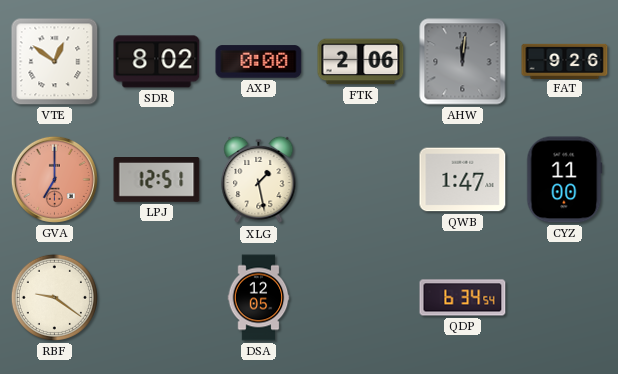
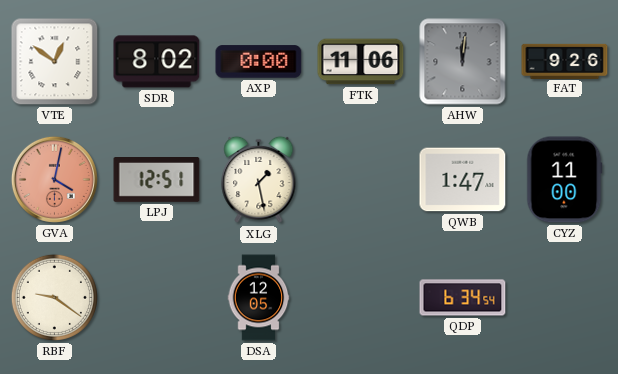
FTK: 2:06 -> 11:06
GVA: 7:00 -> 4:02
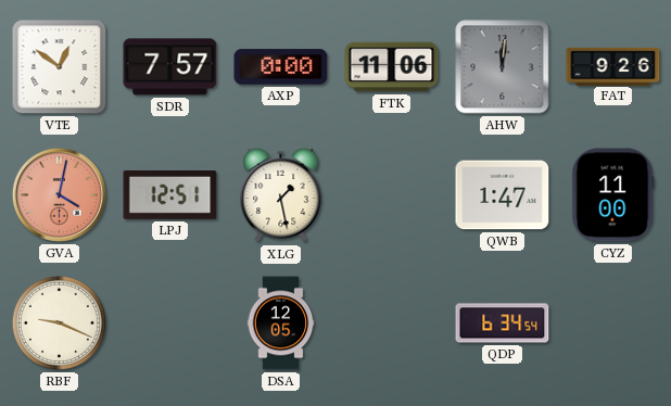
SDR: 8:02 -> 7:57
RBF: 9:21 -> 9:19
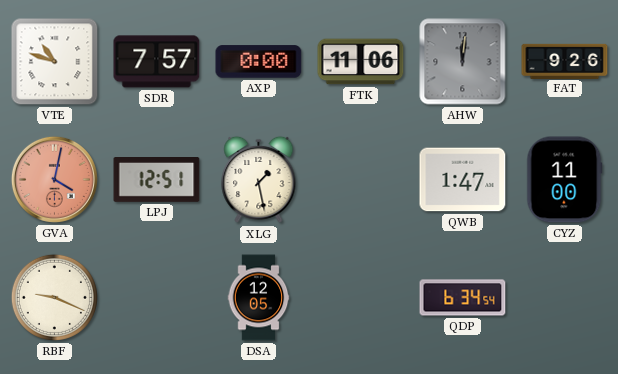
VTE: 12:51 -> 10:48
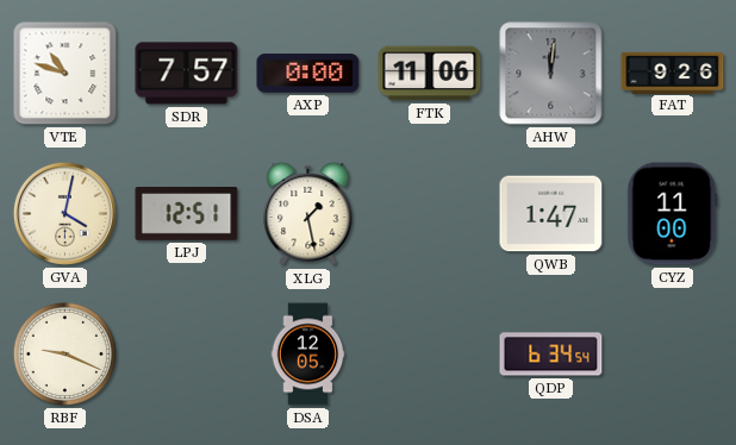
GVA dial: salmon -> cream
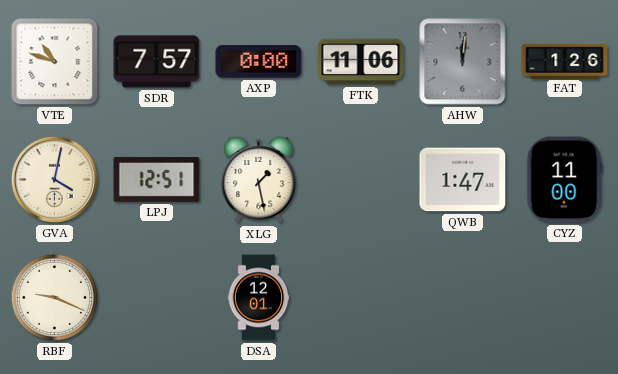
FAT: 9:26 -> 1:26
DSA: 12:05 -> 12:01
QDP: 6:34 -> none
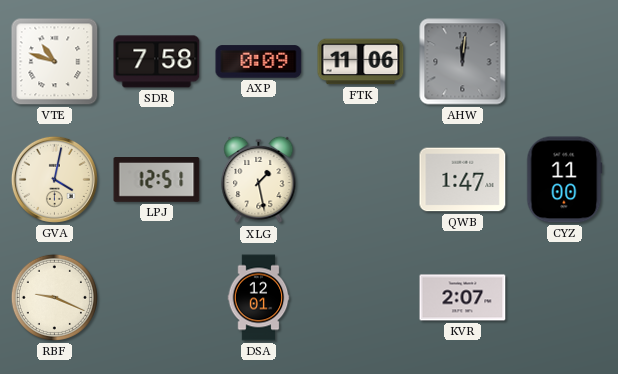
SDR: 7:57 -> 7:58
AXP: 0:00 -> 0:09
FAT: 1:26 -> none
KVR: none -> 2:07
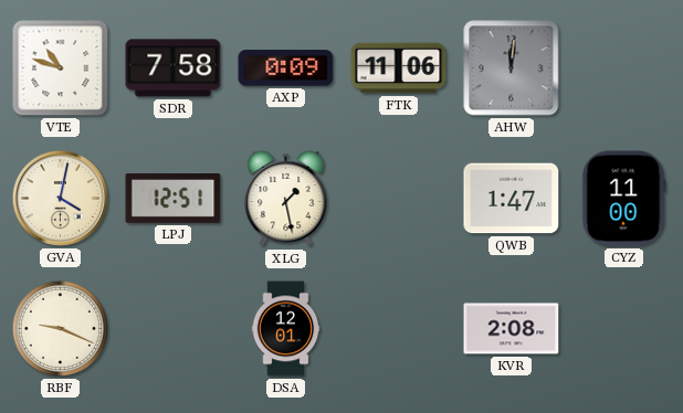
KVR: 2:07 -> 2:08
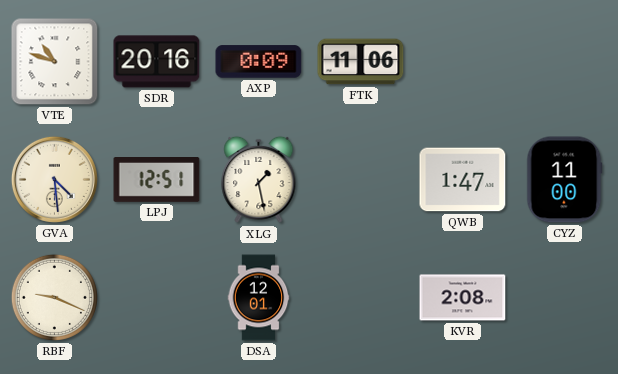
SDR: 7:58 -> 20:16
AHW: 12:01 -> none
GVA: 4:02 -> 4:29
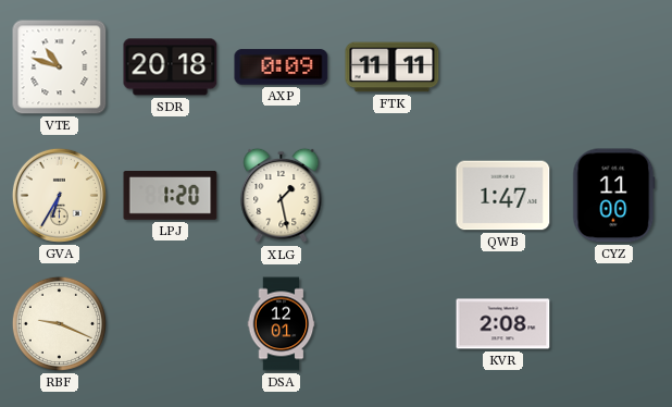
SDR: 20:16 -> 20:18
FTK: 11:06 -> 11:11
GVA: 4:29 -> 6:35
LPJ: 12:51 -> 1:20
